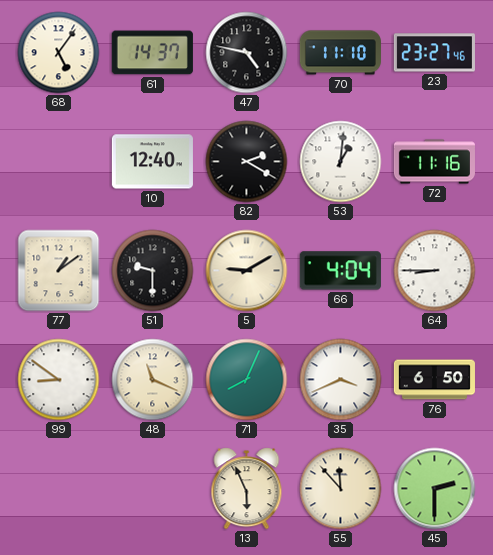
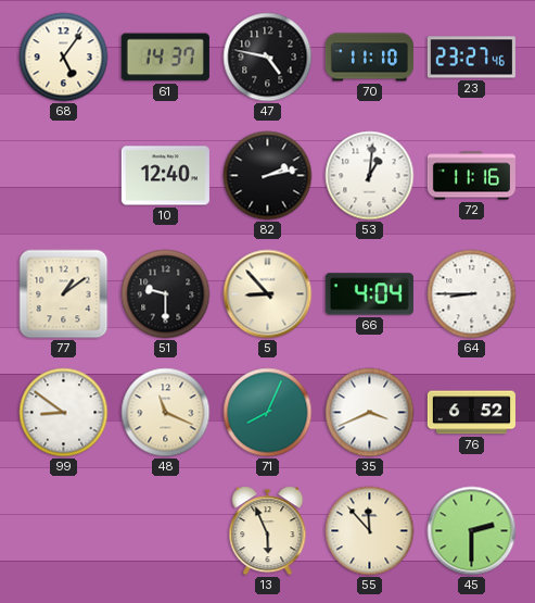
82: 2:20 -> 2:13
5: 9:10 -> 8:53
76: 6:50 -> 6:52
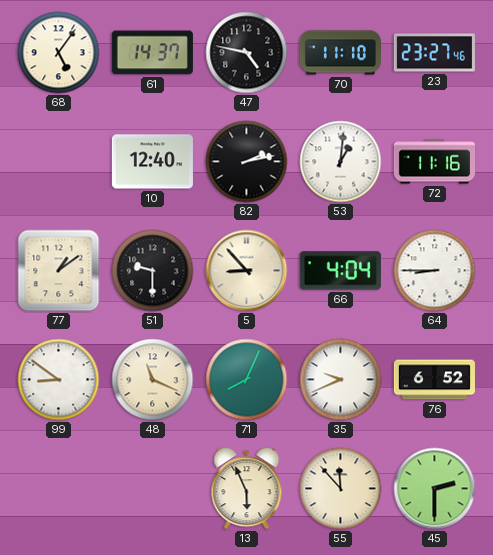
35: 3:41 -> 9:41
